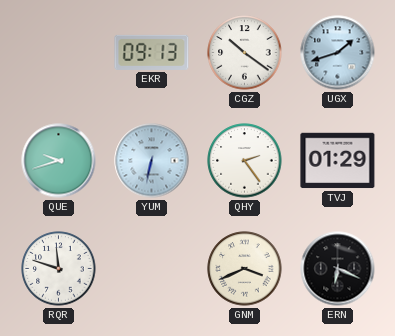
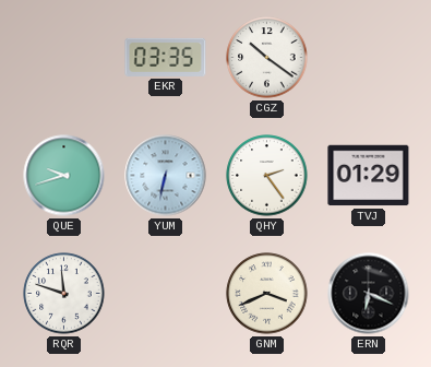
EKR: 09:13 -> 03:35
UGX: 1:42 -> none
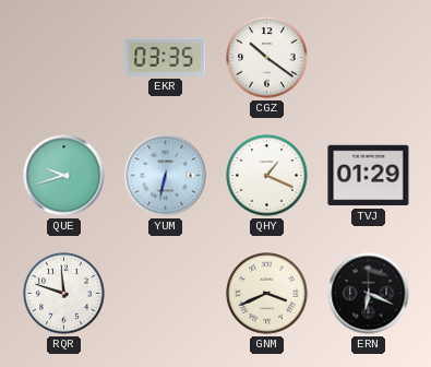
QHY: 2:24 -> 1:19
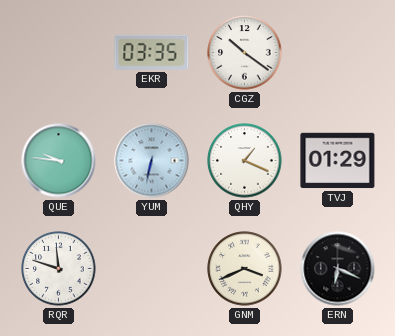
QUE: 9:42 -> 9:46
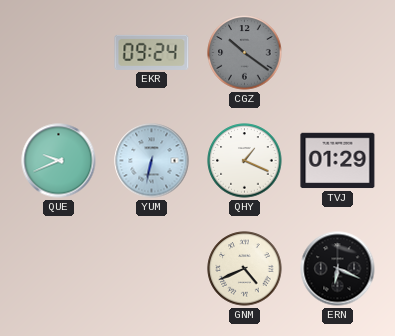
EKR: 03:35 -> 09:24
CGZ dial: white -> grey
QUE: 9:46 -> 9:41
RQR: 11:48 -> none
GNM: 3:41 -> 4:41
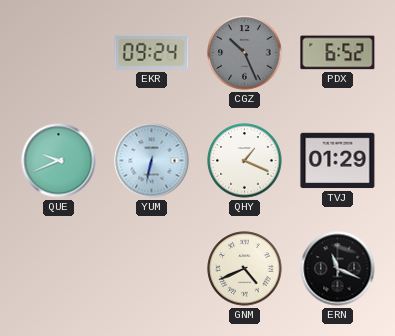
CGZ: 10:21 -> 10:26
PDX: none -> 6:52
ERN: 6:19 -> 11:19
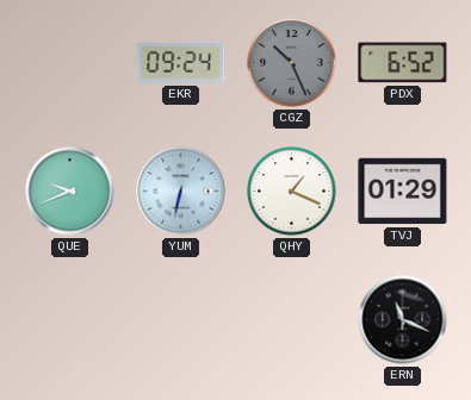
GNM: 4:41 -> none
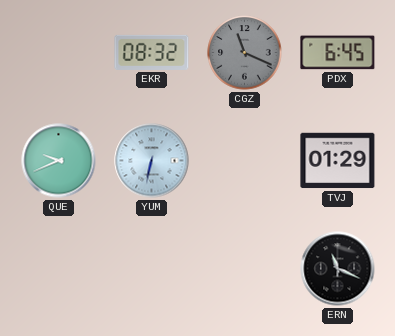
EKR: 09:24 -> 08:32
CGZ: 10:26 -> 11:19
PDX: 6:52 -> 6:45
QHY: 1:19 -> none
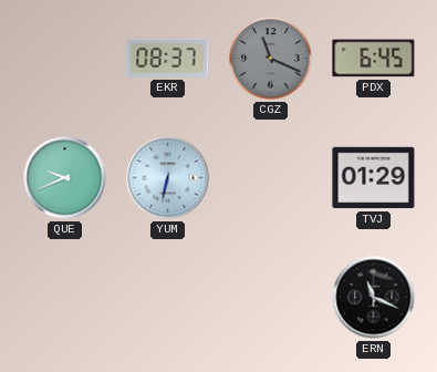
EKR: 08:32 -> 08:37
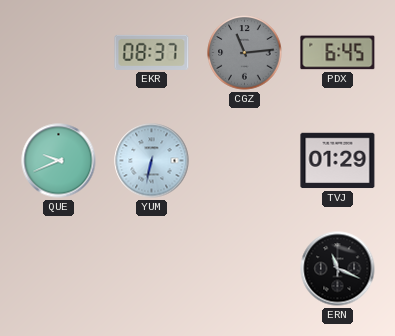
CGZ: 11:19 -> 11:14
